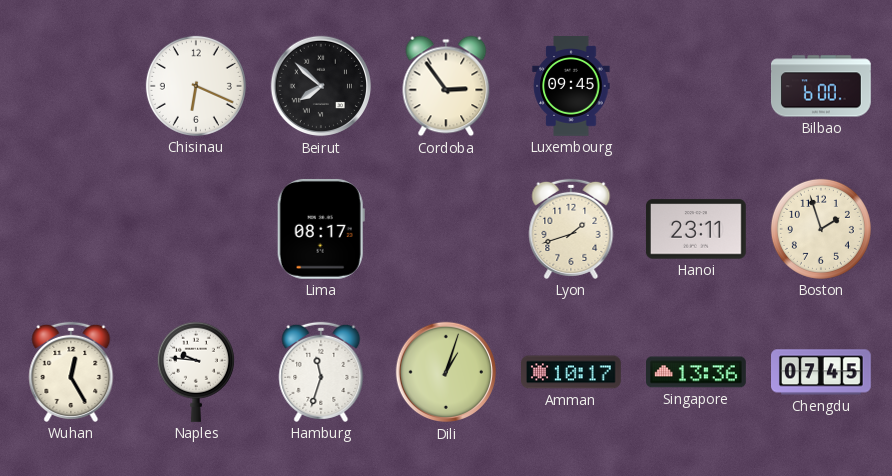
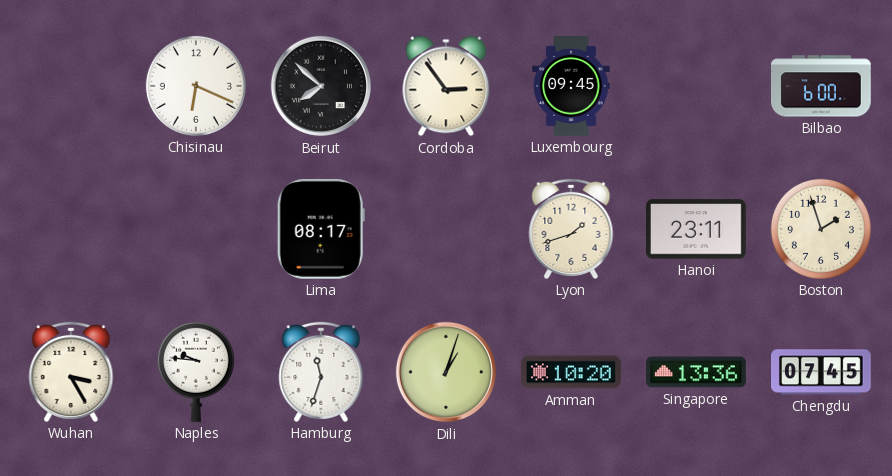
Wuhan: 12:25 -> 3:25
Amman: 10:17 -> 10:20
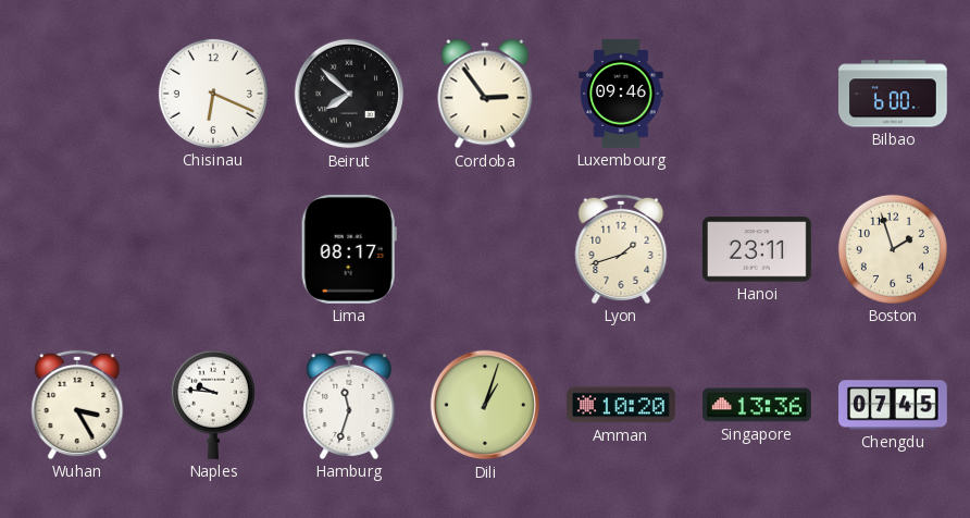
Luxembourg: 09:45 -> 09:46
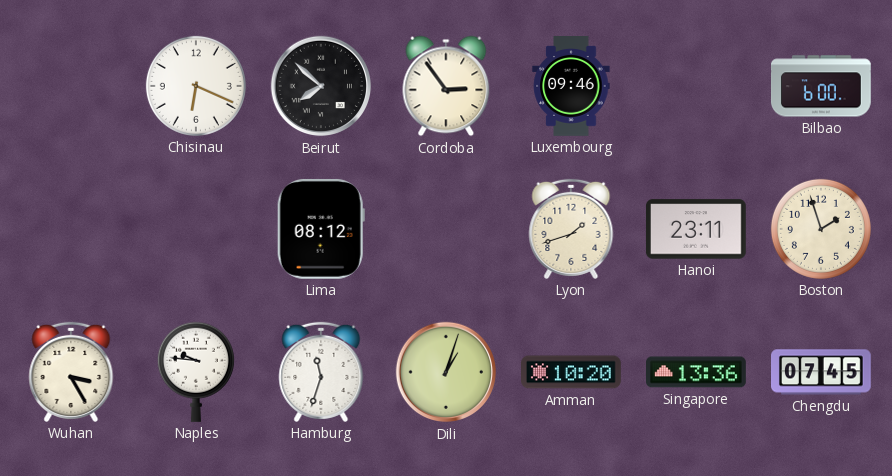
Lima: 08:17 -> 08:12
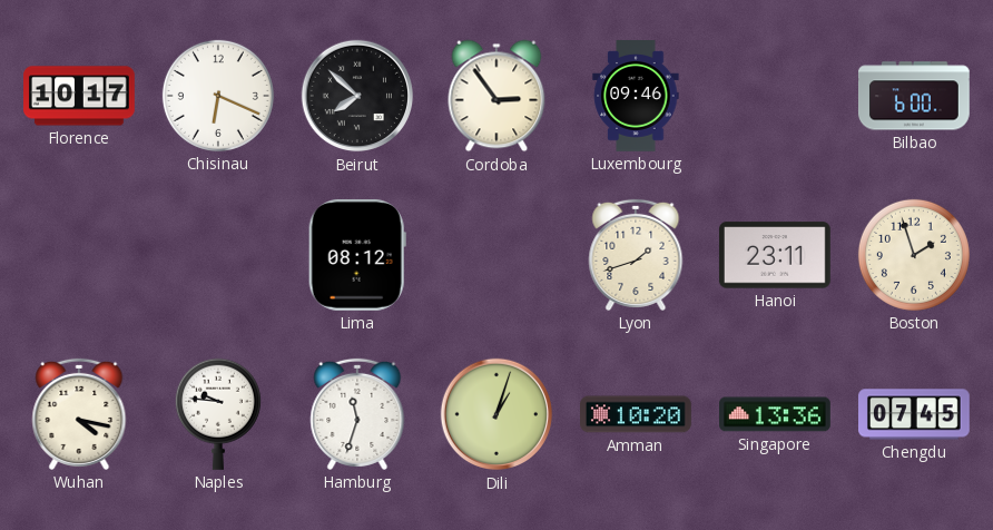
Florence: none -> 10:17
Wuhan: 3:25 -> 4:17
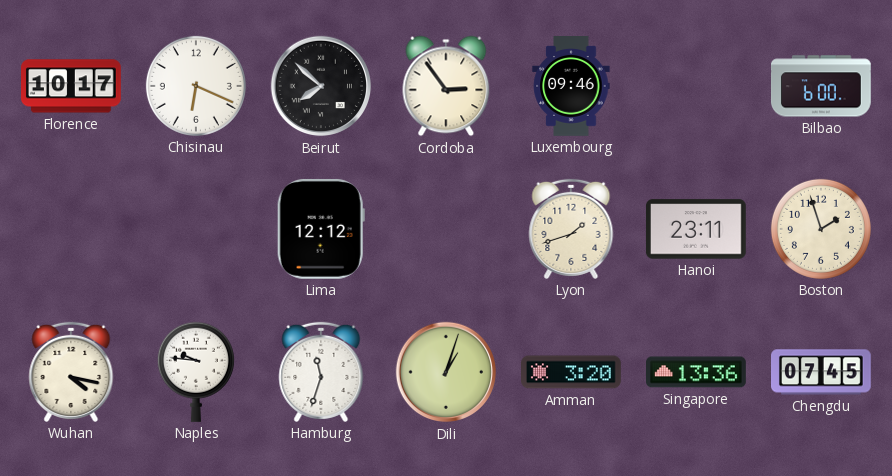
Lima: 08:12 -> 12:12
Amman: 10:20 -> 3:20
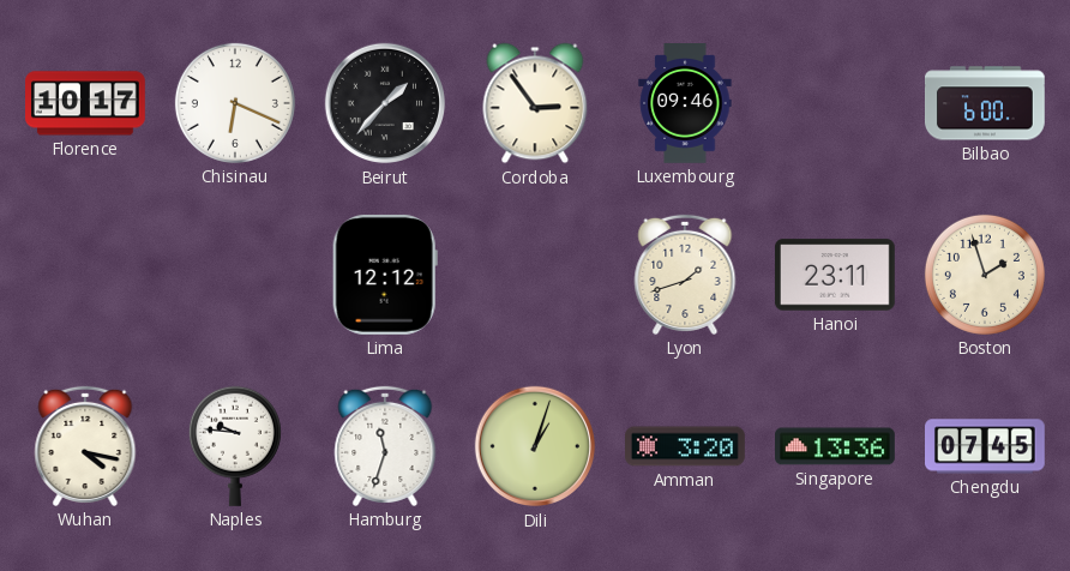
Beirut: 7:52 -> 1:37
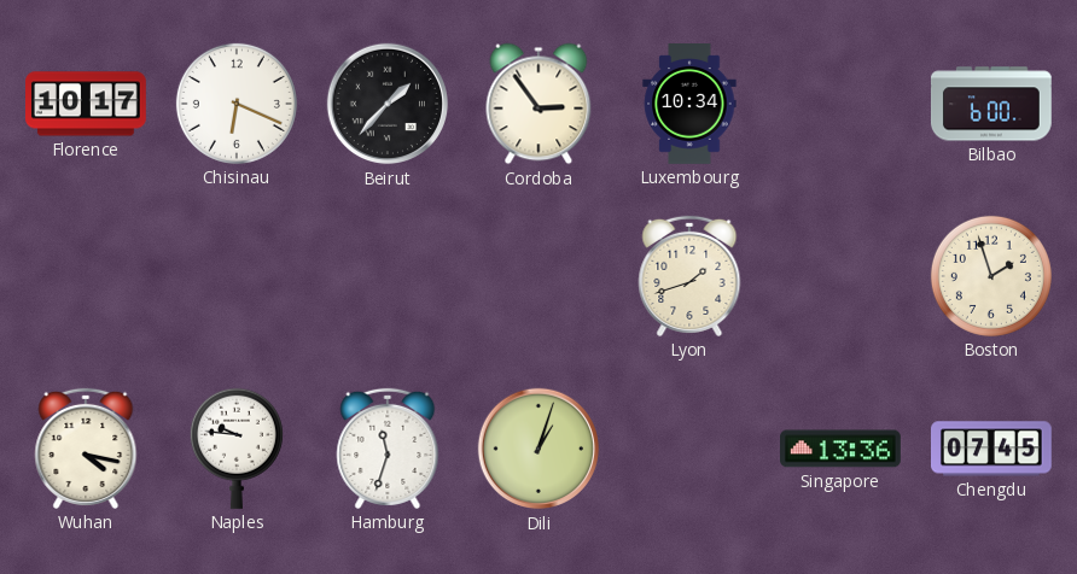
Luxembourg: 09:46 -> 10:34
Lima: 12:12 -> none
Hanoi: 23:11 -> none
Amman: 3:20 -> none
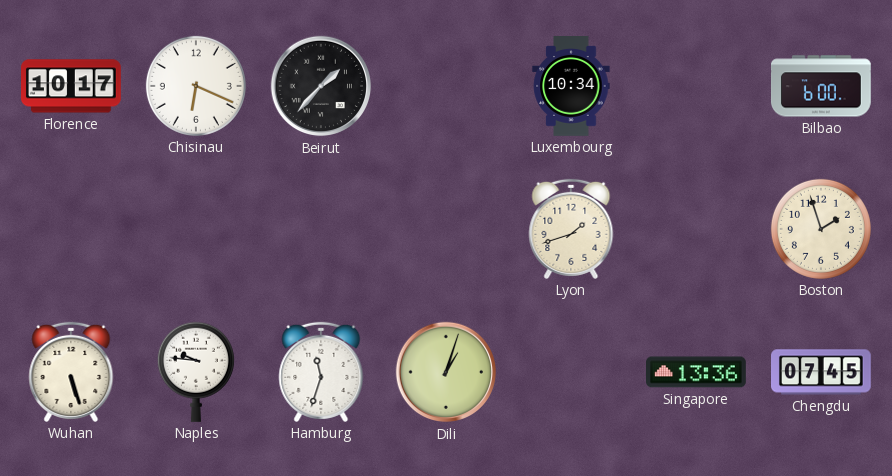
Cordoba: 2:54 -> none
Wuhan: 4:17 -> 5:27
